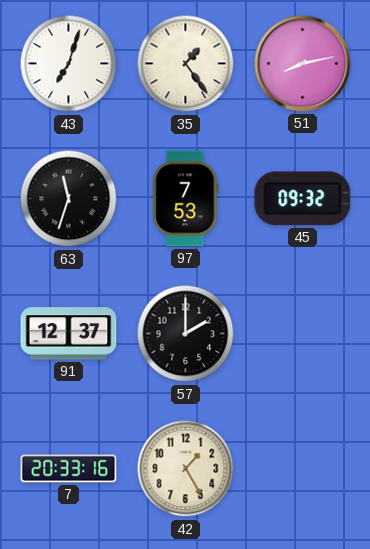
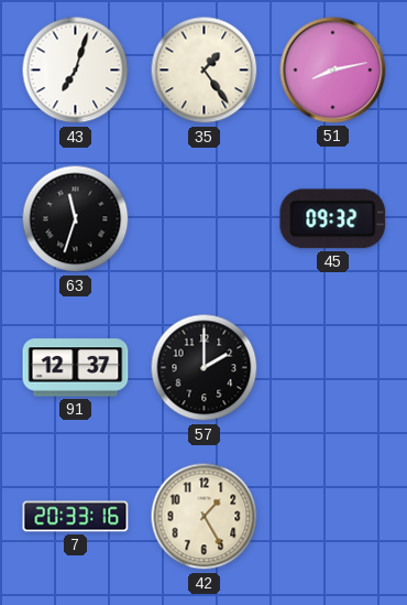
97: 7:53 -> none
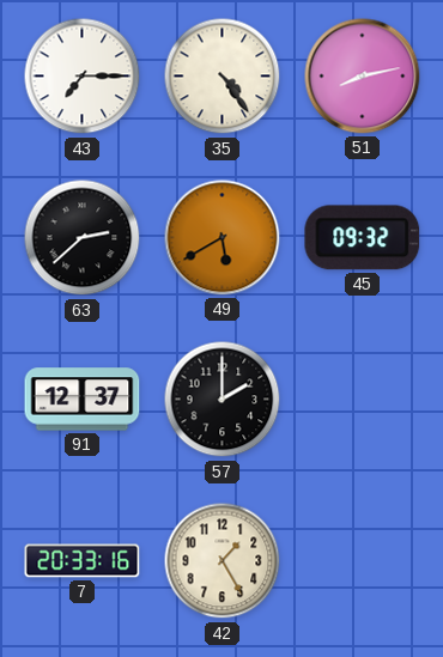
43: 7:03 -> 7:15
35: 1:24 -> 4:24
63: 11:33 -> 2:38
49: none -> 5:40
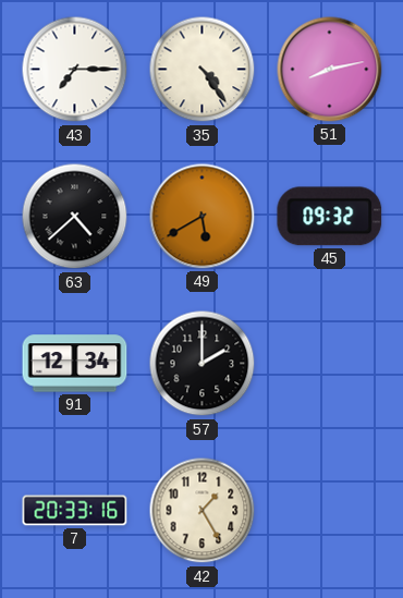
63: 2:38 -> 4:38
91: 12:37 -> 12:34
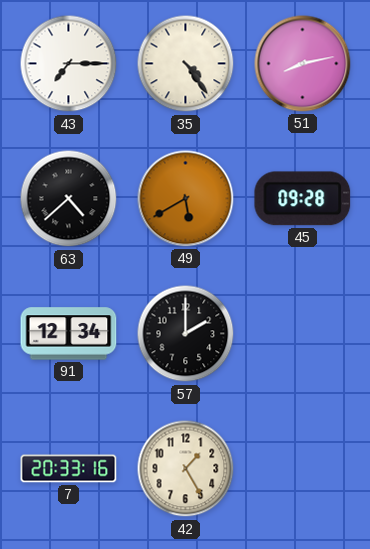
45: 09:32 -> 09:28
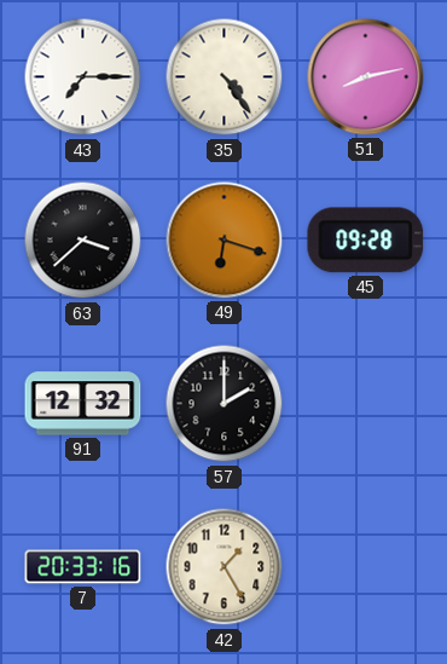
63: 4:38 -> 3:38
49: 5:40 -> 6:18
91: 12:34 -> 12:32
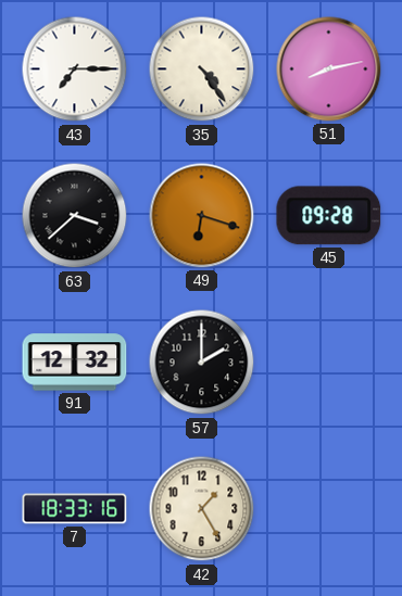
7: 20:33 -> 18:33
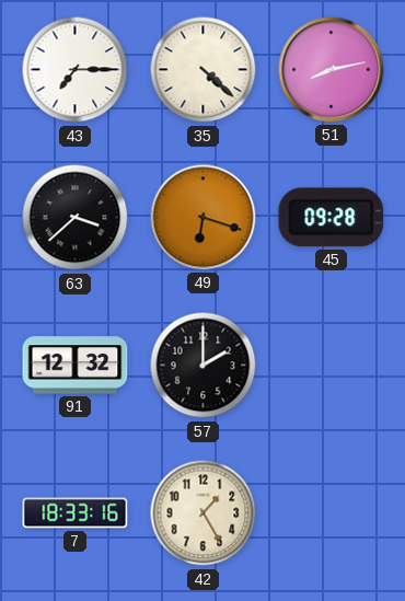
35: 4:24 -> 4:22
